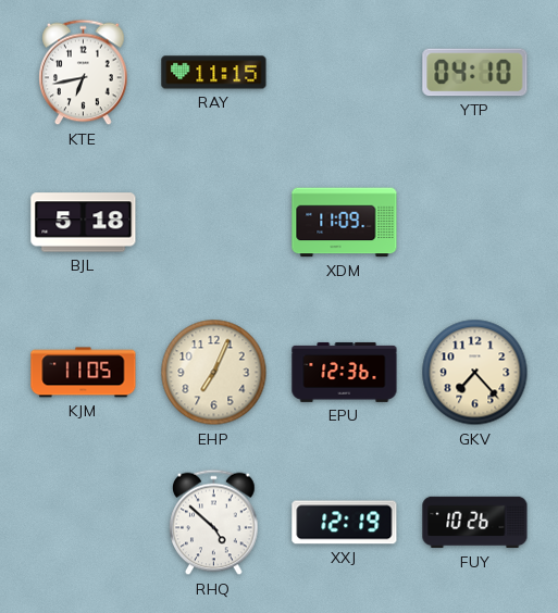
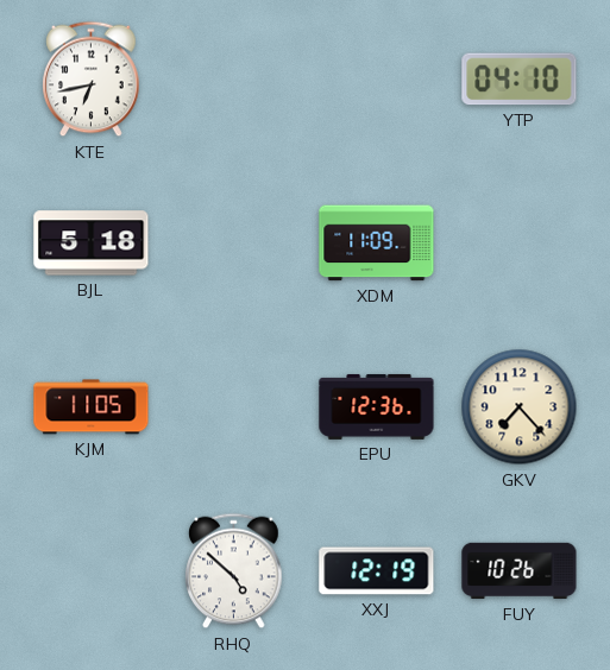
RAY: 11:15 -> none
EHP: 7:04 -> none
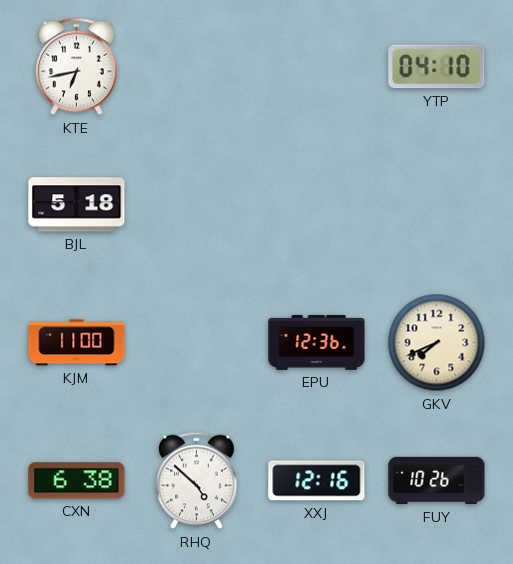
XDM: 11:09 -> none
KJM: 11:05 -> 11:00
GKV: 7:23 -> 7:41
CXN: none -> 6:38
XXJ: 12:19 -> 12:16
